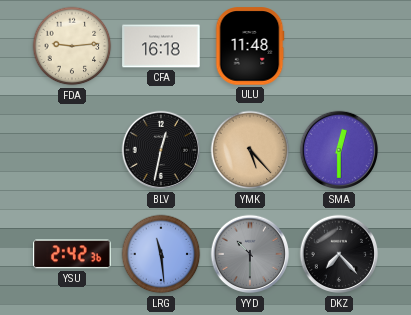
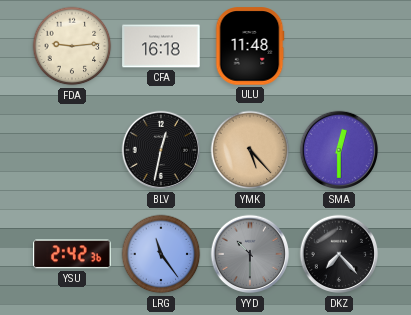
LRG: 11:29 -> 11:24
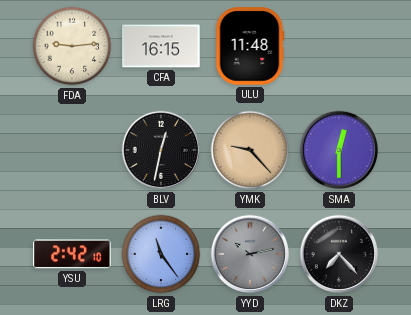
CFA: 16:18 -> 16:15
YMK: 5:23 -> 9:23
YSU: 2:42:36 -> 2:42:10
YYD: 10:30 -> 10:13
